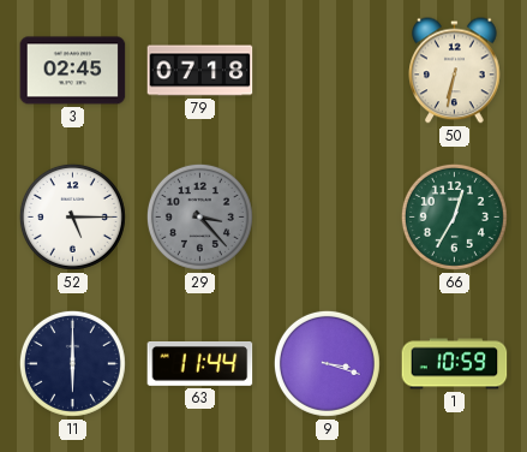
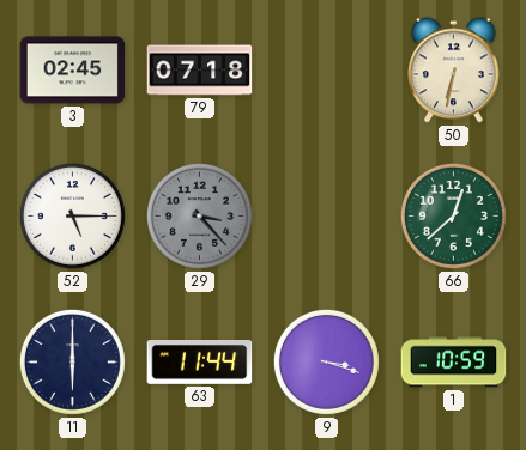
66: 12:35 -> 12:38
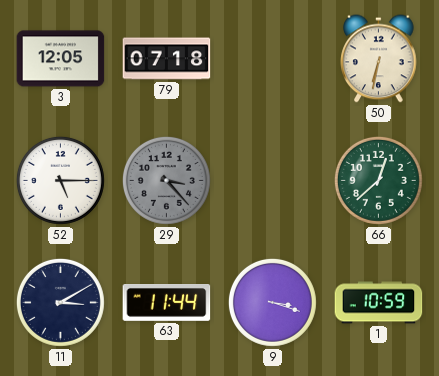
3: 02:45 -> 12:05
11: 6:00 -> 3:10
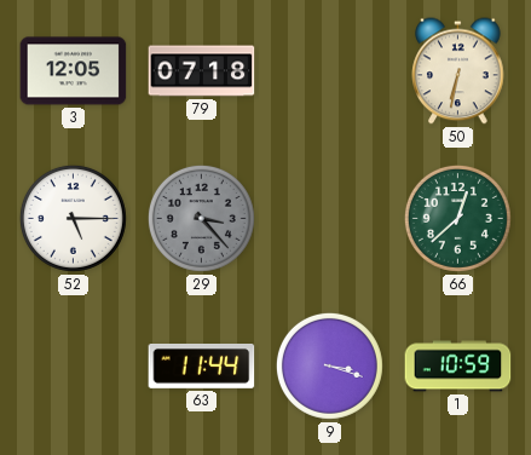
11: 3:10 -> none
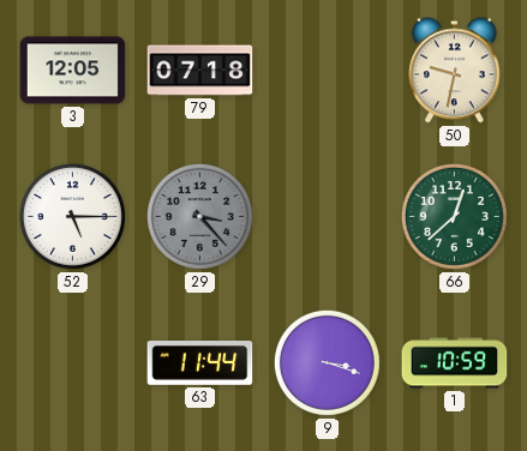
50: 6:32 -> 9:32
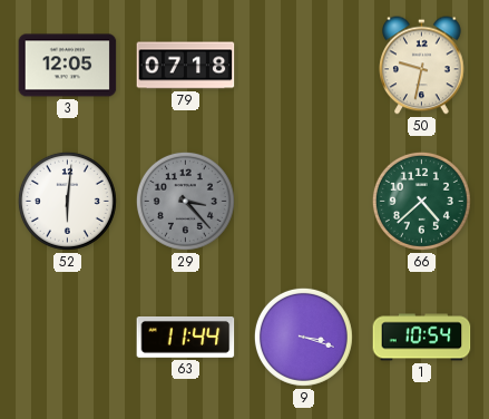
52: 5:15 -> 6:01
66: 12:38 -> 4:38
1: 10:59 -> 10:54
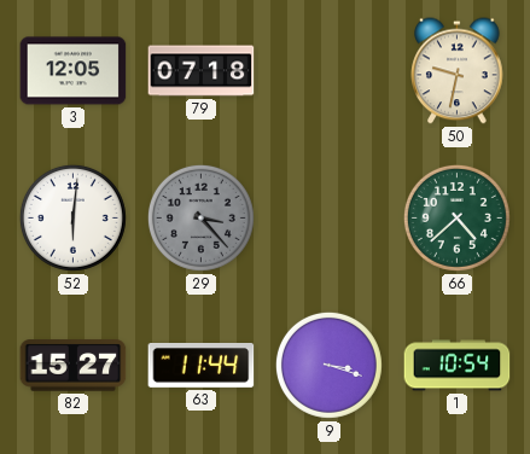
82: none -> 15:27
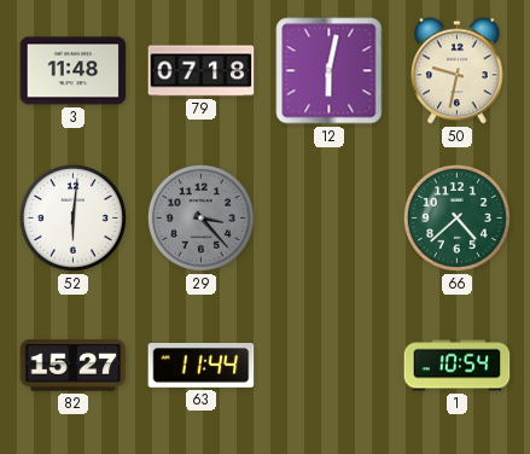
3: 12:05 -> 11:48
12: none -> 6:02
9: 3:18 -> none
